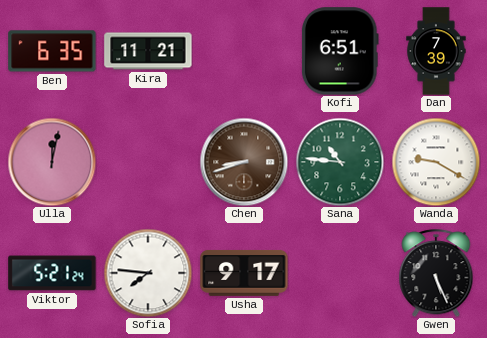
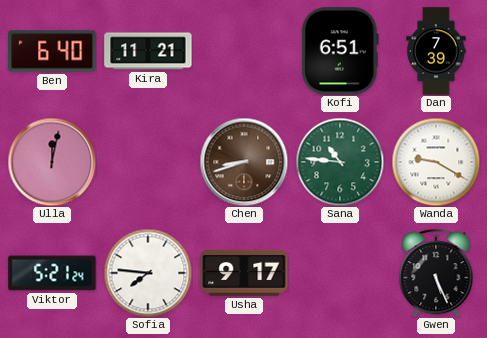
Ben: 6:35 -> 6:40
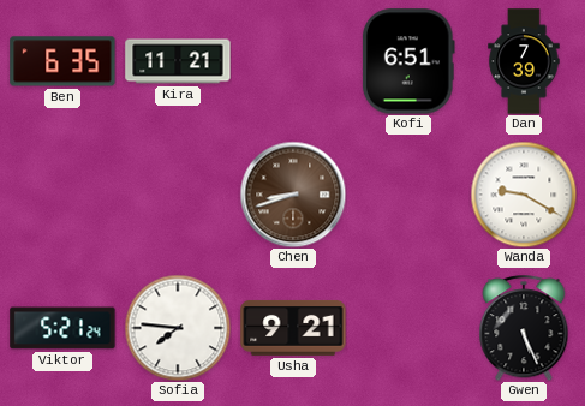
Ben: 6:40 -> 6:35
Ulla: 12:02 -> none
Sana: 10:46 -> none
Usha: 9:17 -> 9:21
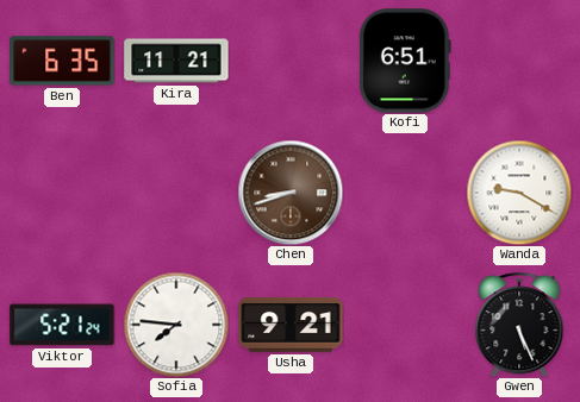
Dan: 7:39 -> none
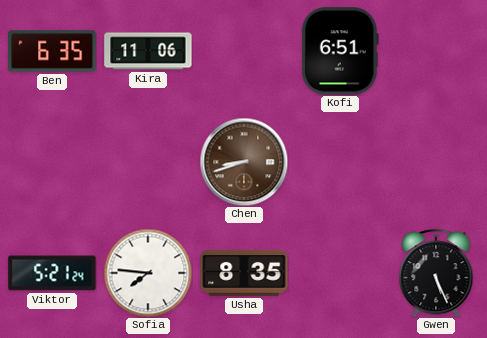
Kira: 11:21 -> 11:06
Wanda: 9:20 -> none
Usha: 9:21 -> 8:35
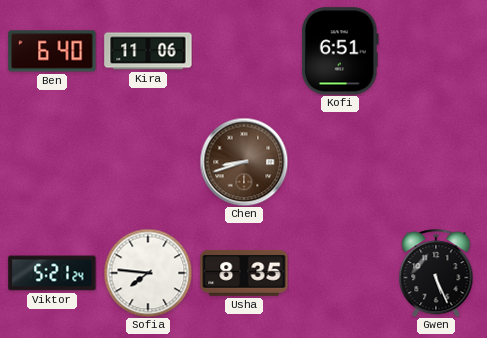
Ben: 6:35 -> 6:40
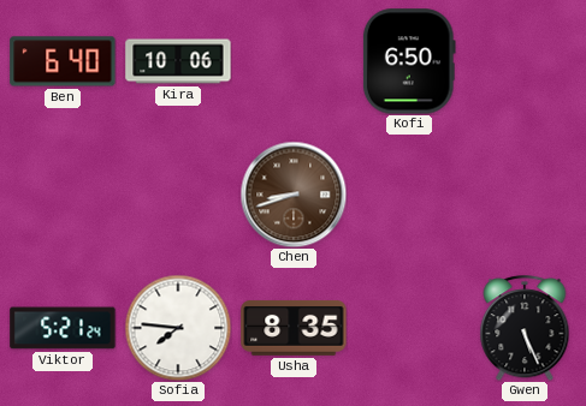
Kira: 11:06 -> 10:06
Kofi: 6:51 -> 6:50
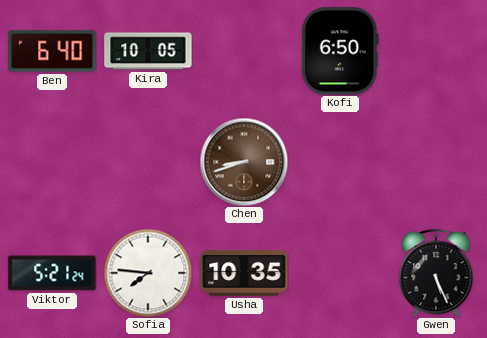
Kira: 10:06 -> 10:05
Usha: 8:35 -> 10:35
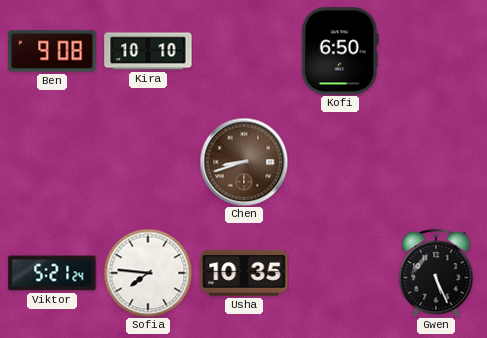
Ben: 6:40 -> 9:08
Kira: 10:05 -> 10:10
